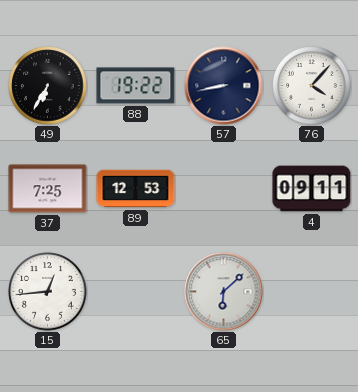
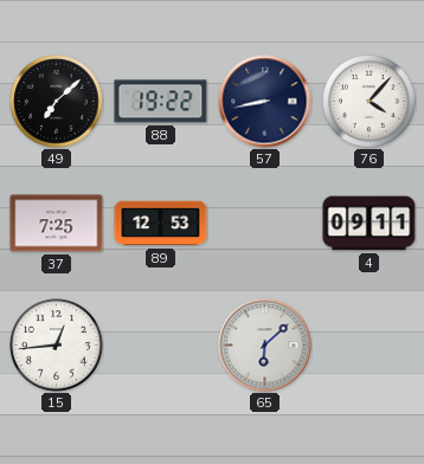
49: 6:35 -> 7:08
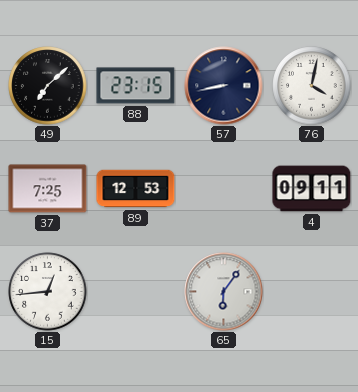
88: 19:22 -> 23:15
76: 4:07 -> 4:02
65: 6:08 -> 6:06
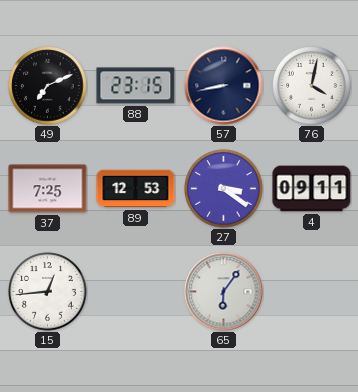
49: 7:08 -> 7:11
27: none -> 3:21
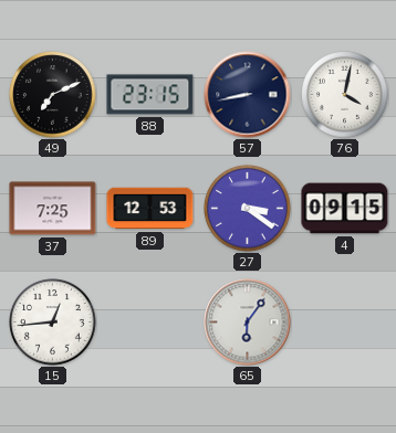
4: 09:11 -> 09:15
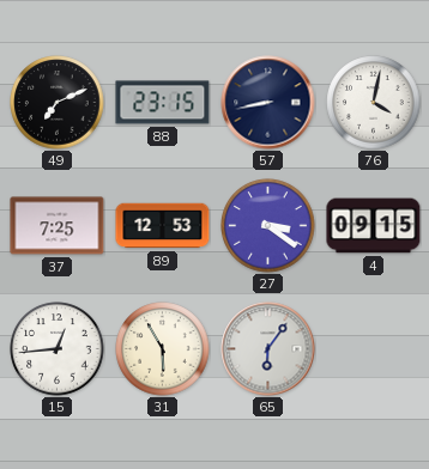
31: none -> 5:55
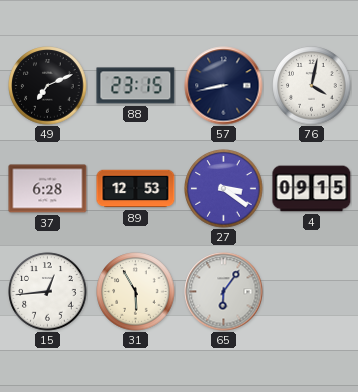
37: 7:25 -> 6:28
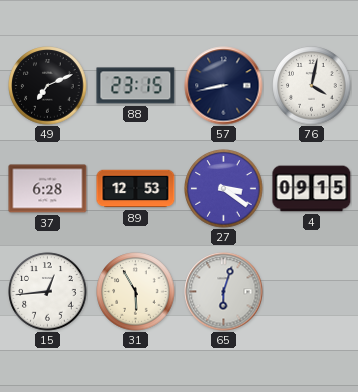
65: 6:06 -> 6:03
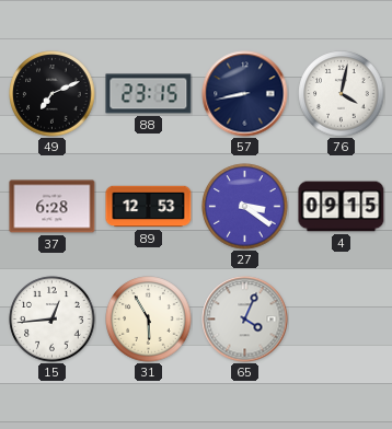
65: 6:03 -> 4:04
